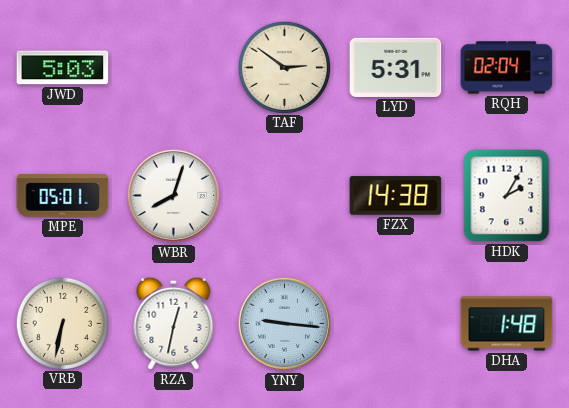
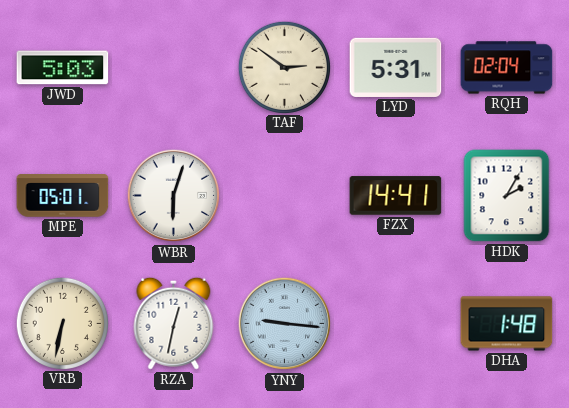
WBR: 8:03 -> 6:03
FZX: 14:38 -> 14:41
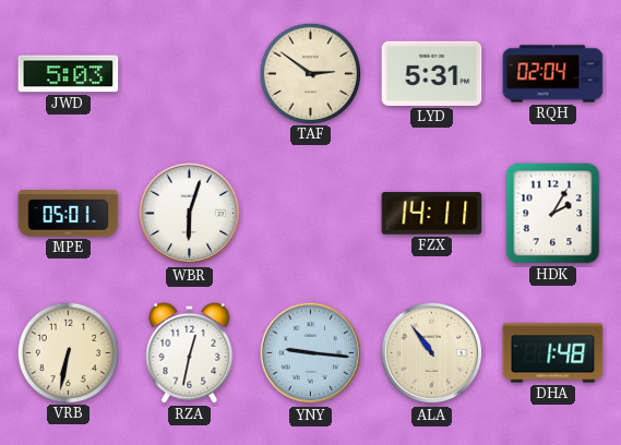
FZX: 14:41 -> 14:11
ALA: none -> 10:54
